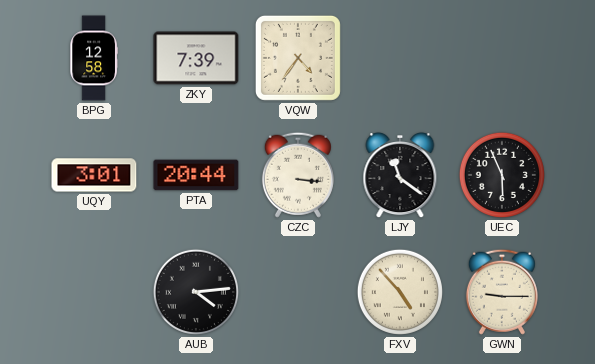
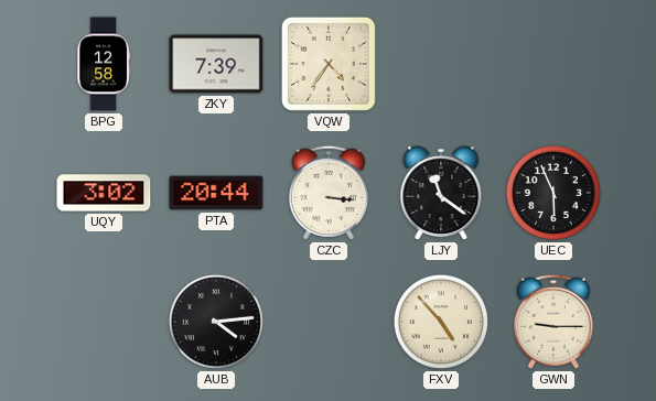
UQY: 3:01 -> 3:02
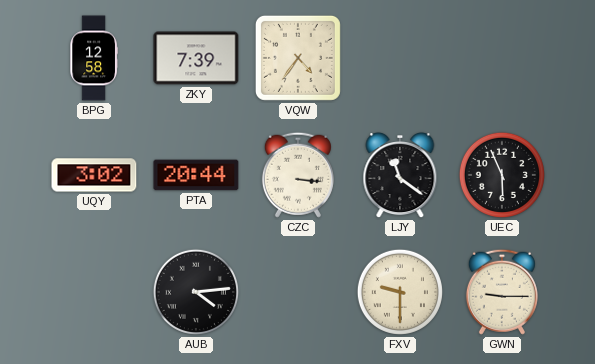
FXV: 4:53 -> 9:30
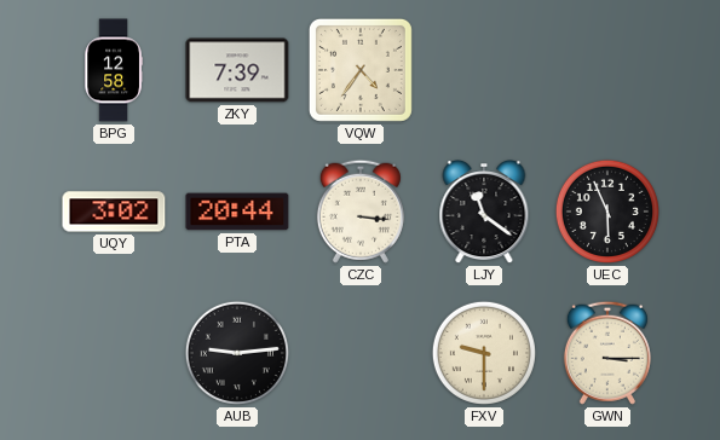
AUB: 4:14 -> 9:14
GWN: 9:15 -> 3:15
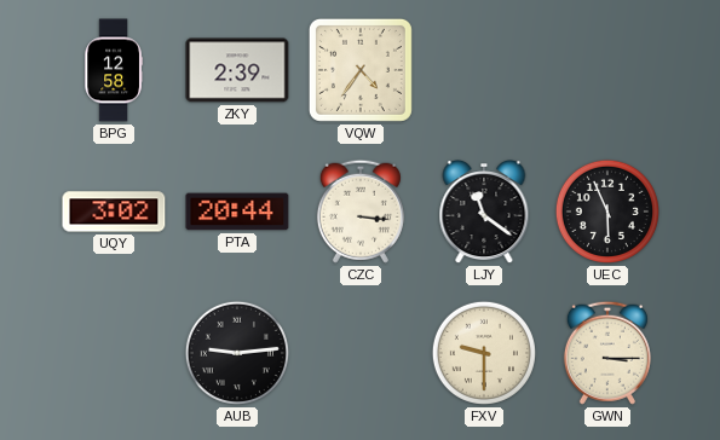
ZKY: 7:39 -> 2:39
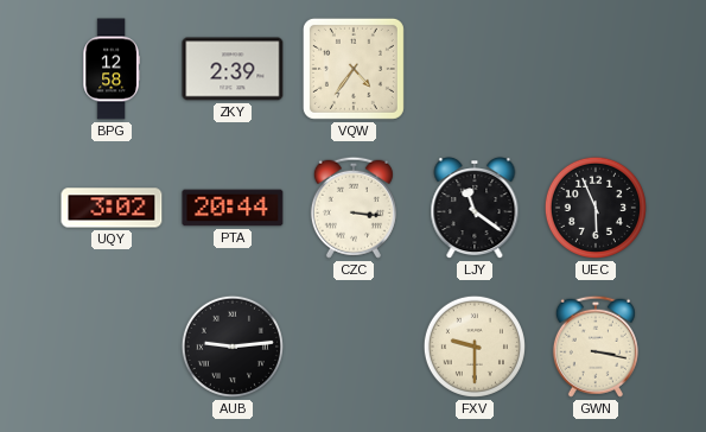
GWN: 3:15 -> 3:17
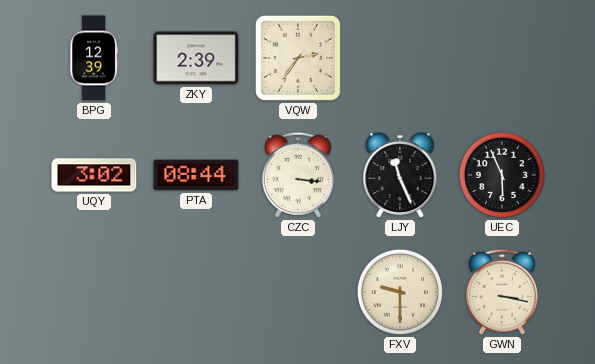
BPG: 12:58 -> 12:39
VQW: 4:36 -> 2:36
PTA: 20:44 -> 08:44
LJY: 11:21 -> 11:26
AUB: 9:14 -> none
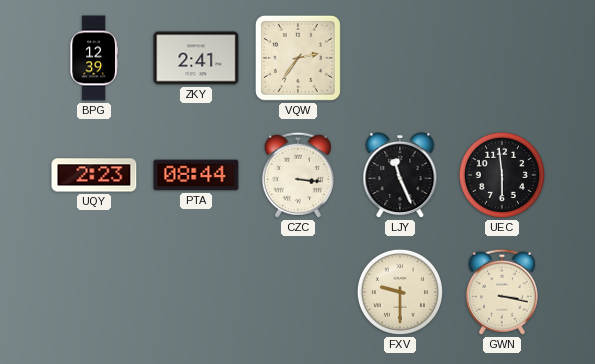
ZKY: 2:39 -> 2:41
UQY: 3:02 -> 2:23
UEC: 5:56 -> 5:59
